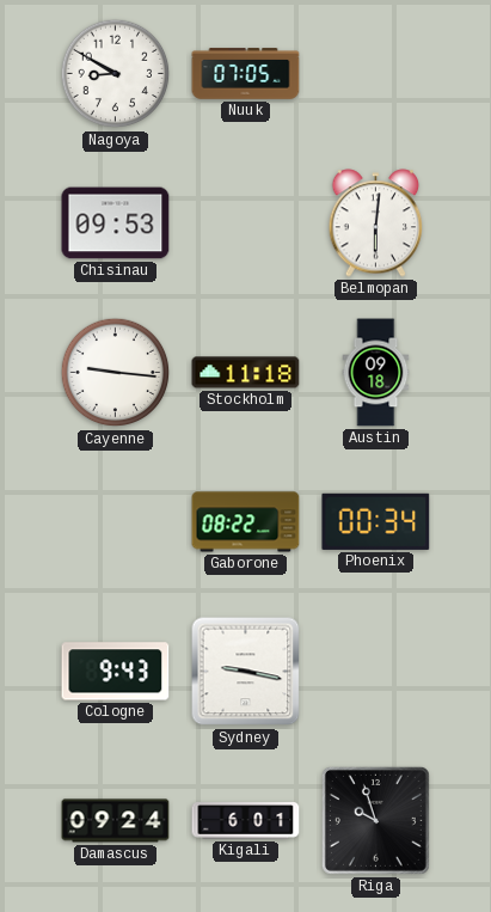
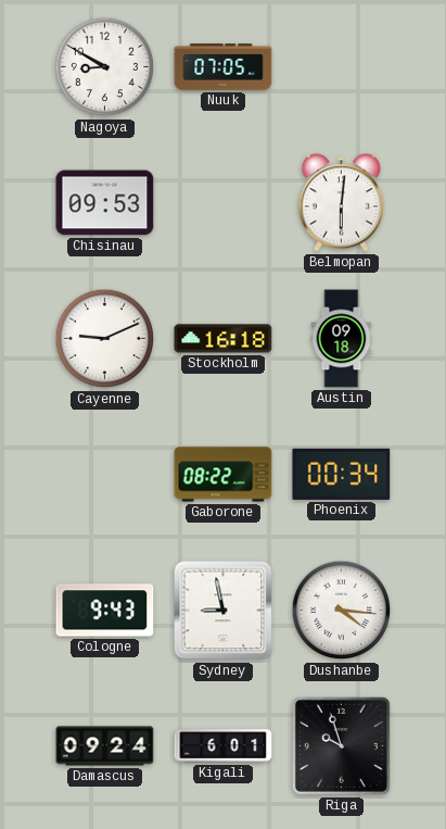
Cayenne: 9:16 -> 9:11
Stockholm: 11:18 -> 16:18
Sydney: 9:17 -> 8:58
Dushanbe: none -> 4:16
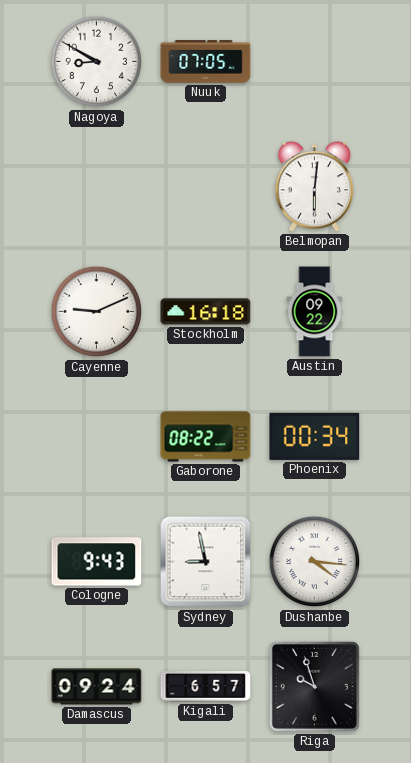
Chisinau: 09:53 -> none
Austin: 09:18 -> 09:22
Kigali: 6:01 -> 6:57
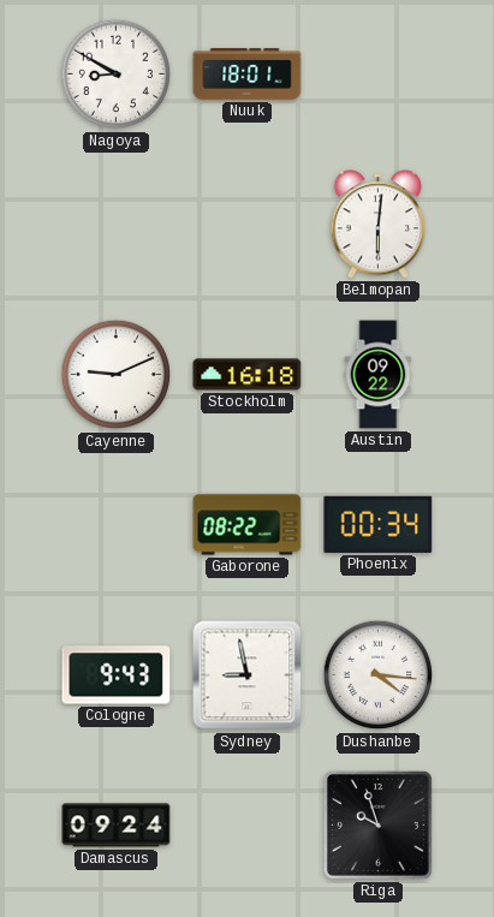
Nuuk: 07:05 -> 18:01
Kigali: 6:57 -> none
